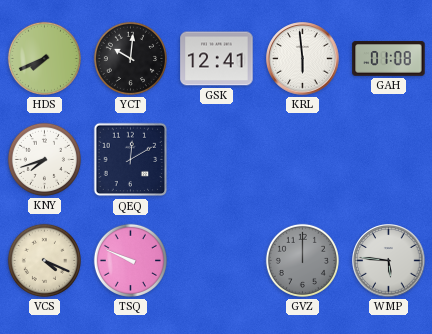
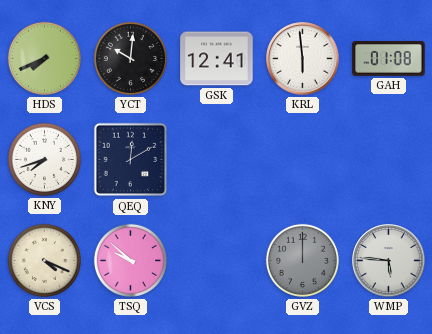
TSQ: 9:49 -> 9:52
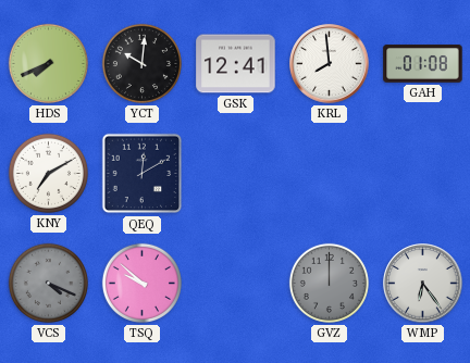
KRL: 5:59 -> 7:59
KNY: 7:42 -> 7:10
VCS dial: cream -> grey
WMP: 5:46 -> 6:24
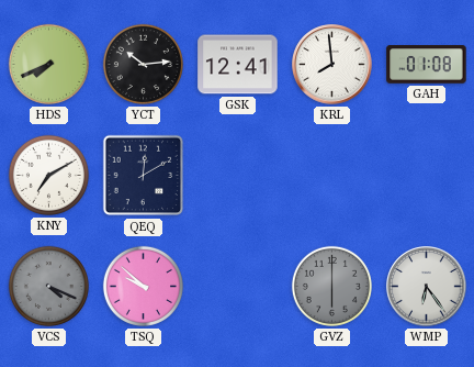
YCT: 10:01 -> 10:14
GVZ: 12:00 -> 6:00
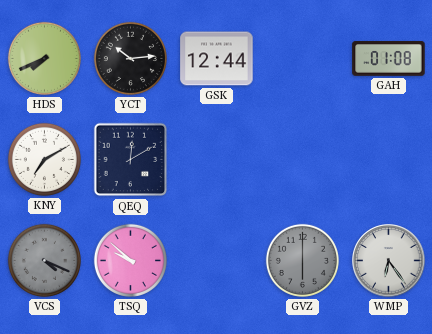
GSK: 12:41 -> 12:44
KRL: 7:59 -> none
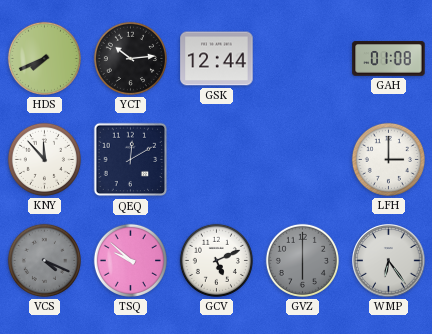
KNY: 7:10 -> 11:53
LFH: none -> 3:00
GCV: none -> 5:11
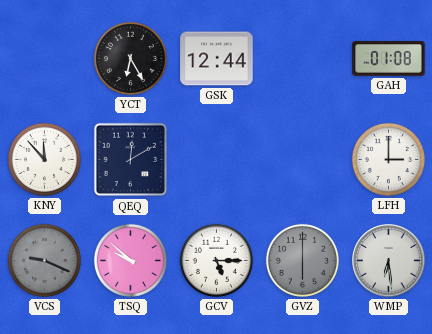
HDS: 7:41 -> none
YCT: 10:14 -> 6:25
VCS: 4:19 -> 9:19
GCV: 5:11 -> 5:15
WMP: 6:24 -> 6:29
